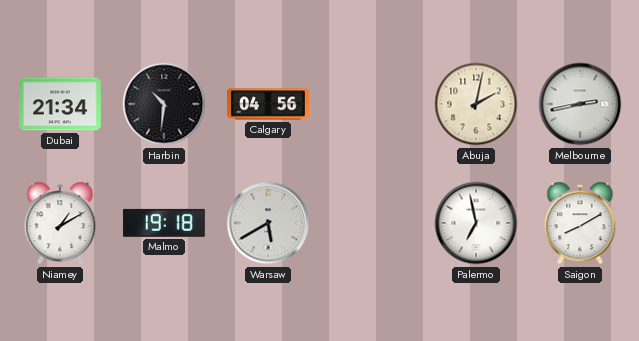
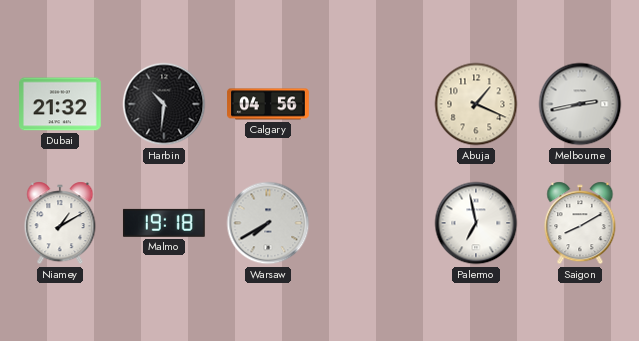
Dubai: 21:34 -> 21:32
Abuja: 2:02 -> 1:19
Warsaw: 5:40 -> 7:40
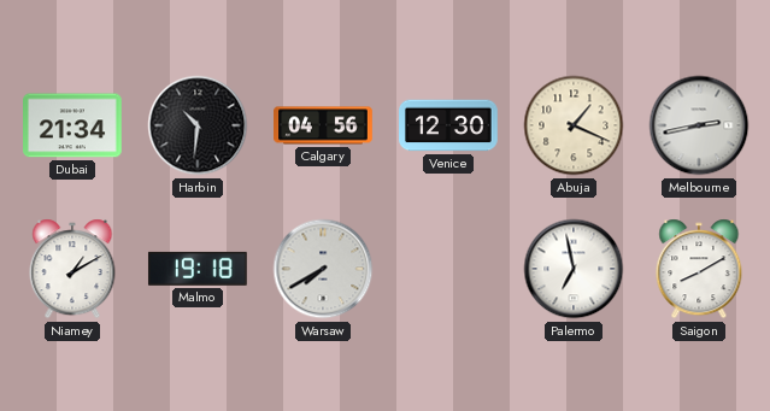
Dubai: 21:32 -> 21:34
Venice: none -> 12:30
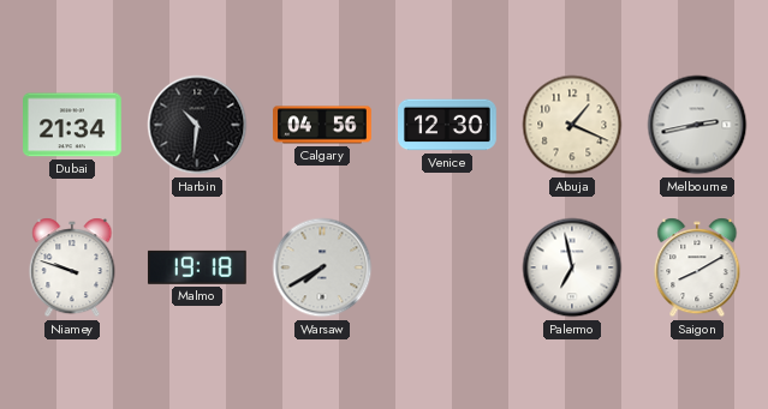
Niamey: 1:10 -> 9:48
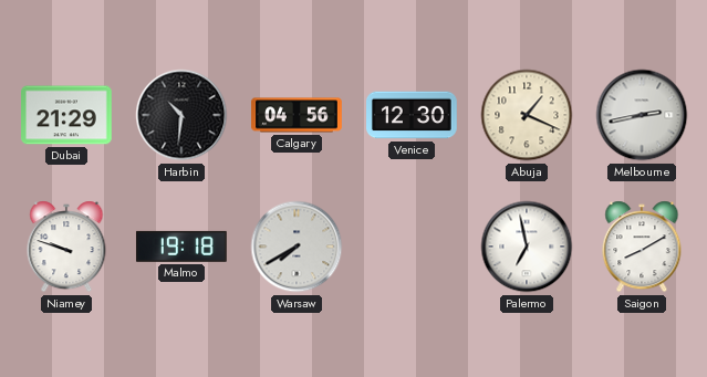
Dubai: 21:34 -> 21:29
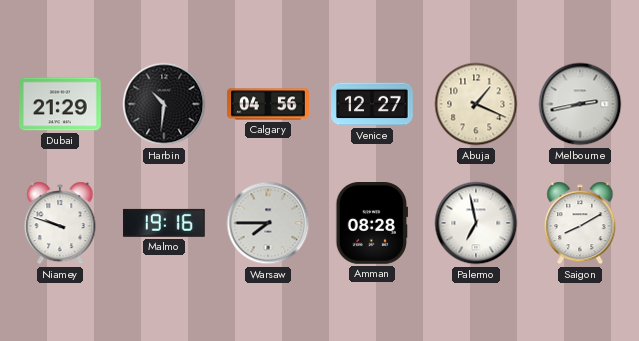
Venice: 12:30 -> 12:27
Malmo: 19:18 -> 19:16
Warsaw: 7:40 -> 7:45
Amman: none -> 08:28
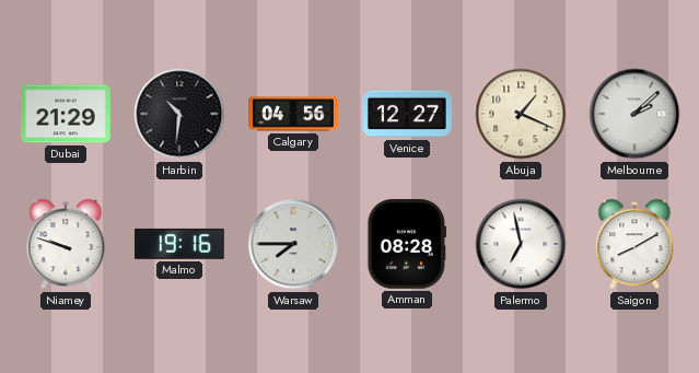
Melbourne: 2:43 -> 2:08
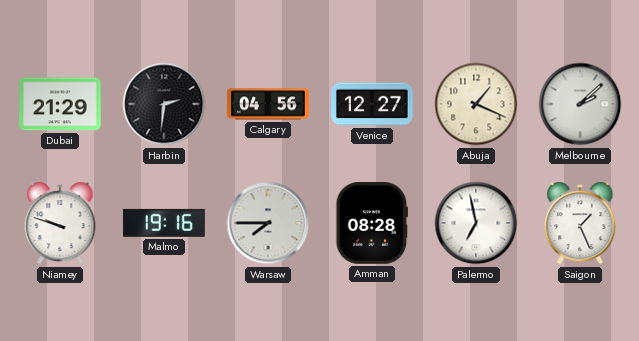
Harbin: 10:31 -> 2:31
Saigon: 8:10 -> 1:26
